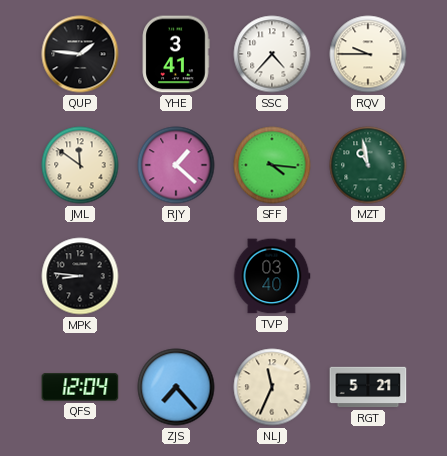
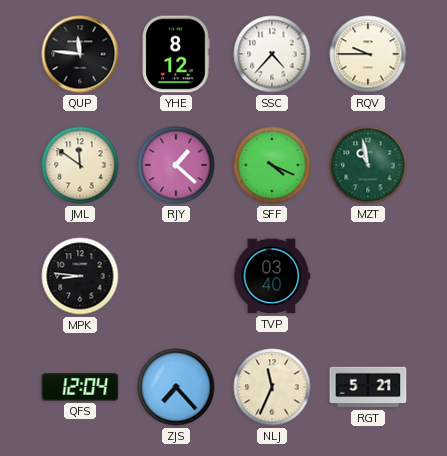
QUP: 1:46 -> 11:46
YHE: 3:41 -> 8:12
SFF: 4:16 -> 4:19
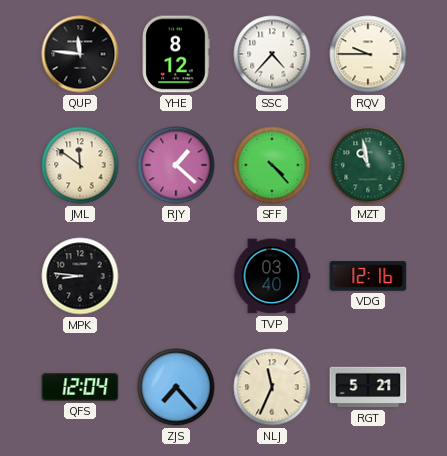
SFF: 4:19 -> 4:23
VDG: none -> 12:16
